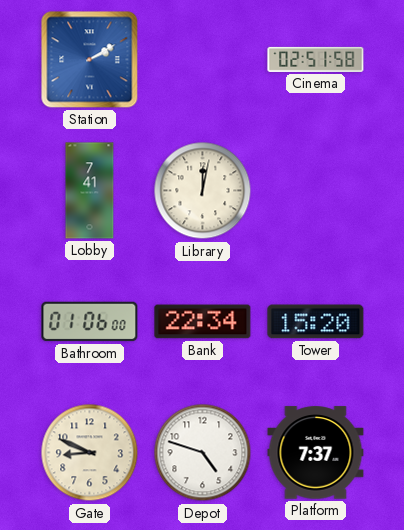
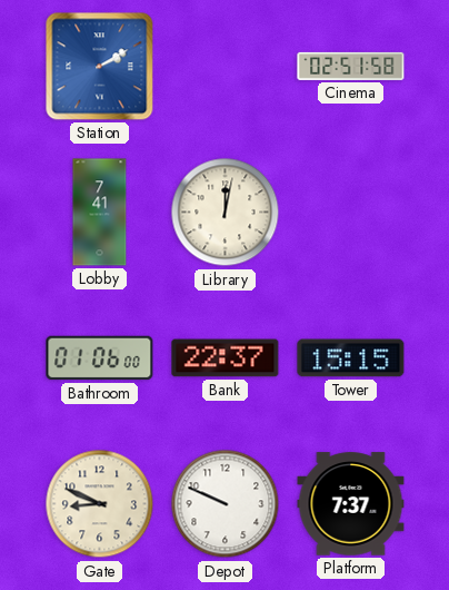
Bank: 22:34 -> 22:37
Tower: 15:20 -> 15:15
Depot: 4:48 -> 9:49
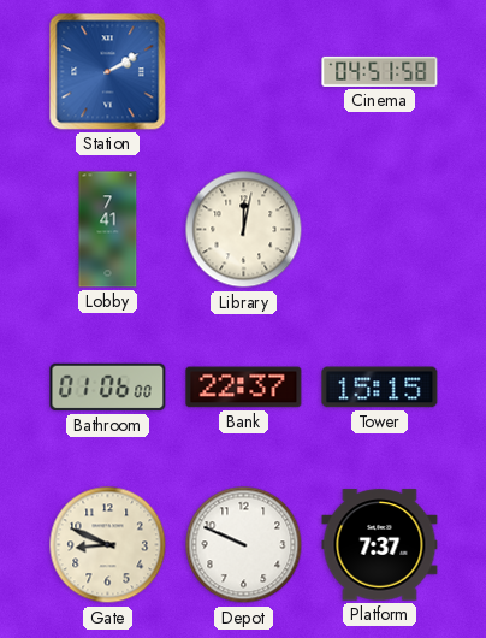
Cinema: 02:51 -> 04:51
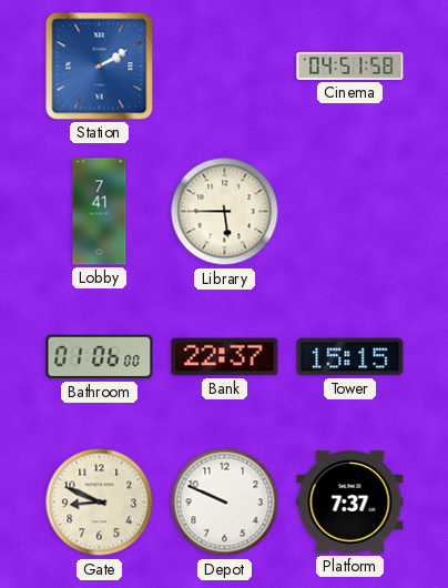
Library: 12:02 -> 5:45
